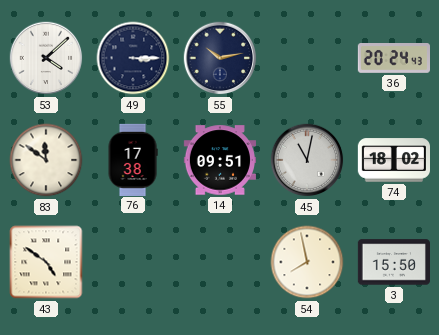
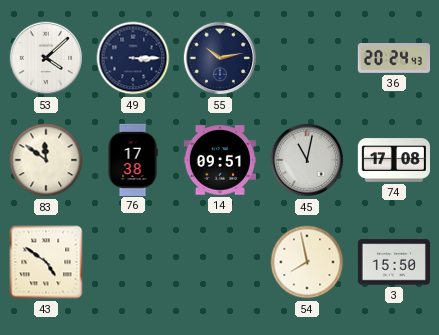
74: 18:02 -> 17:08
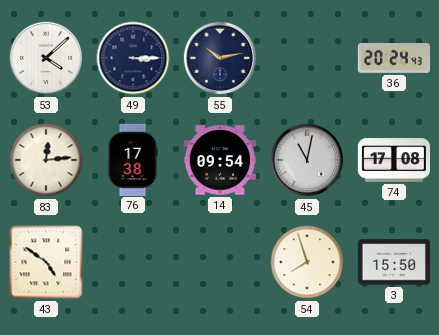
83: 11:51 -> 12:14
14: 09:51 -> 09:54
54: 7:58 -> 7:57
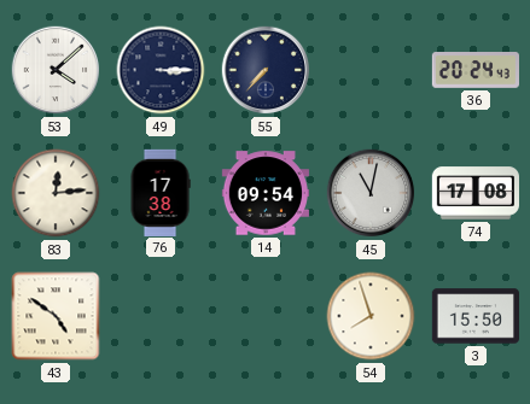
55: 10:13 -> 7:37
